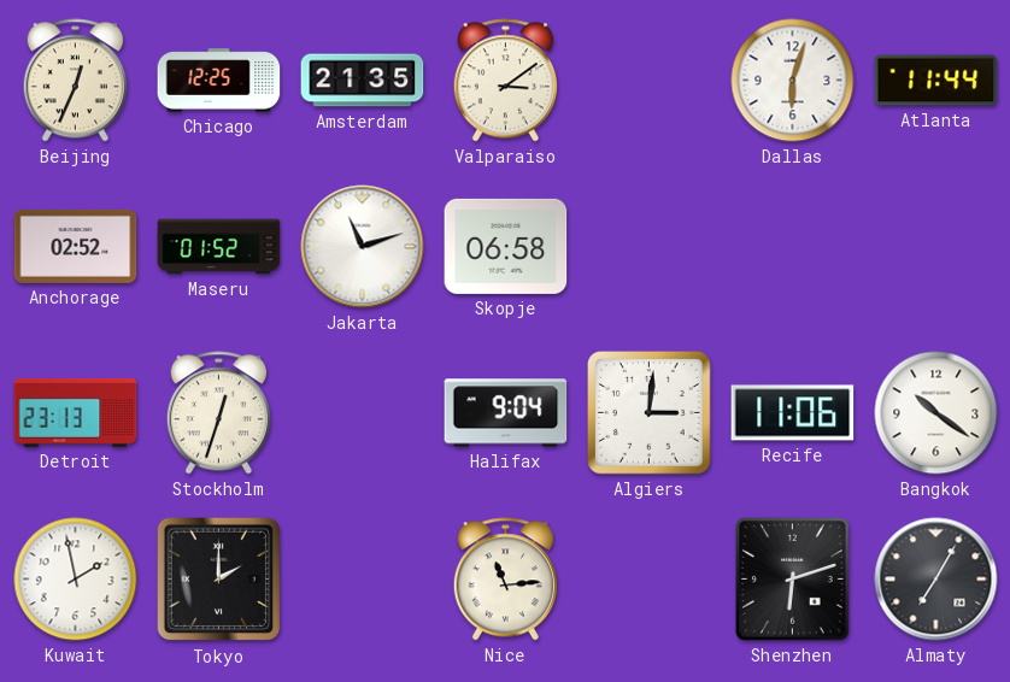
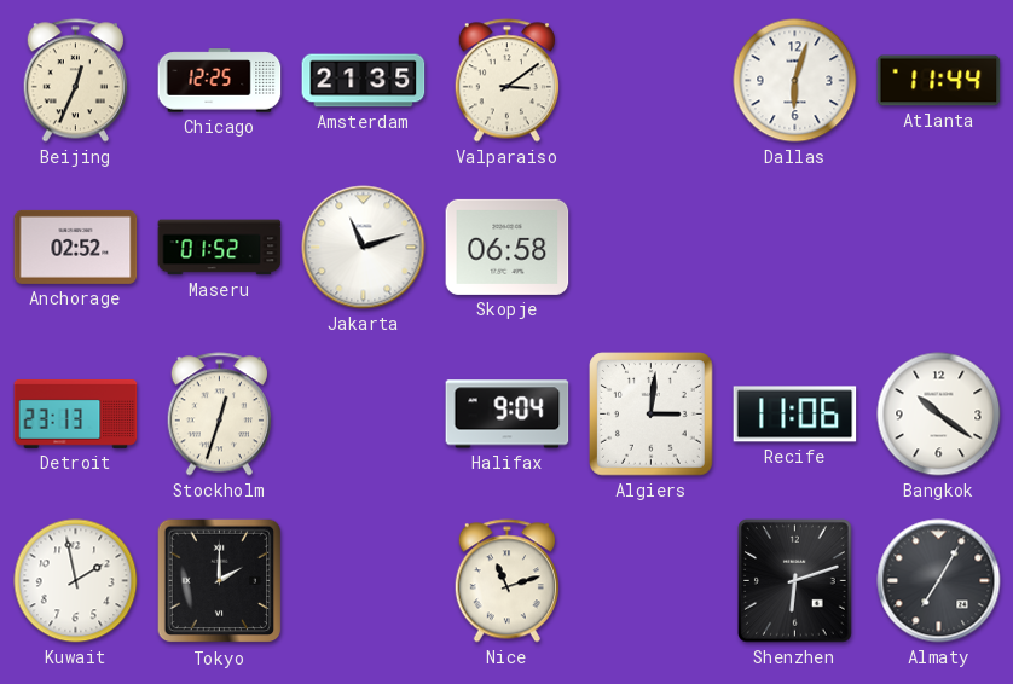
Nice: 11:14 -> 11:12
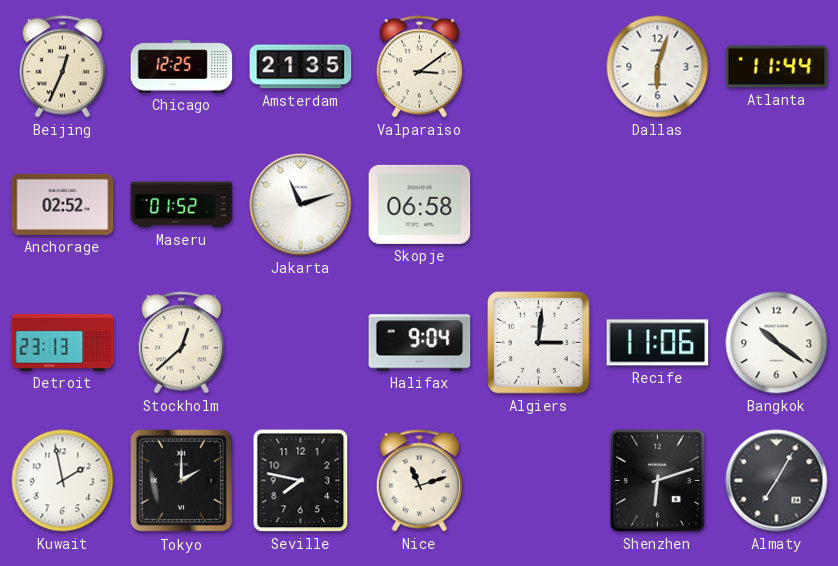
Stockholm: 12:33 -> 12:38
Seville: none -> 7:47
